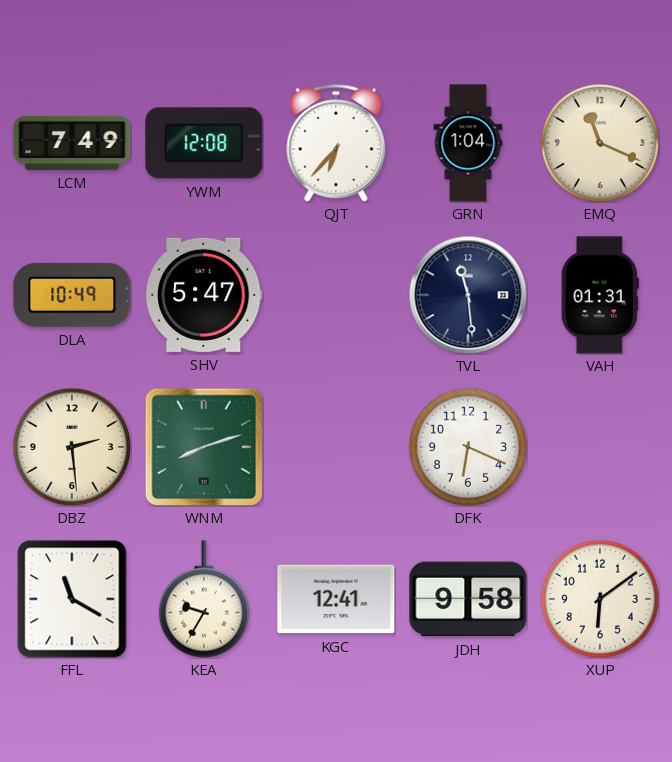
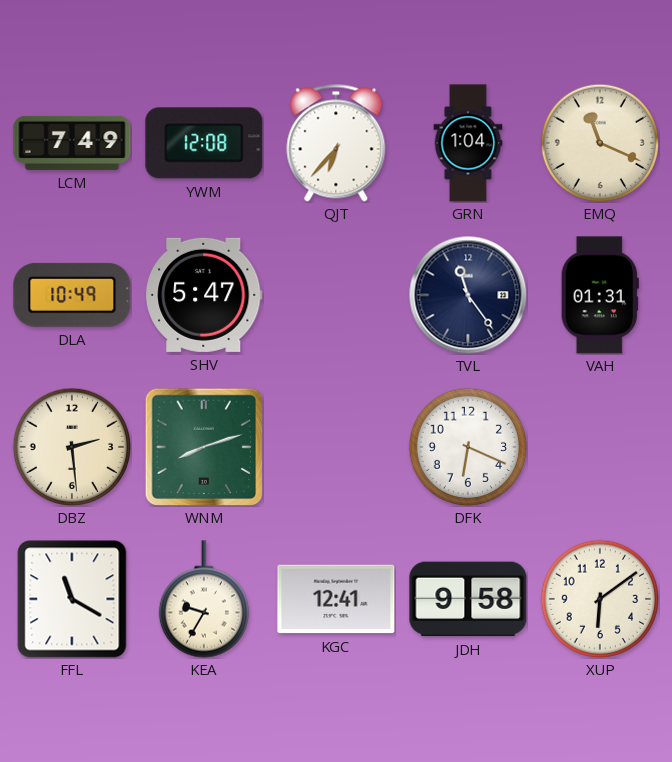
TVL: 11:29 -> 11:24
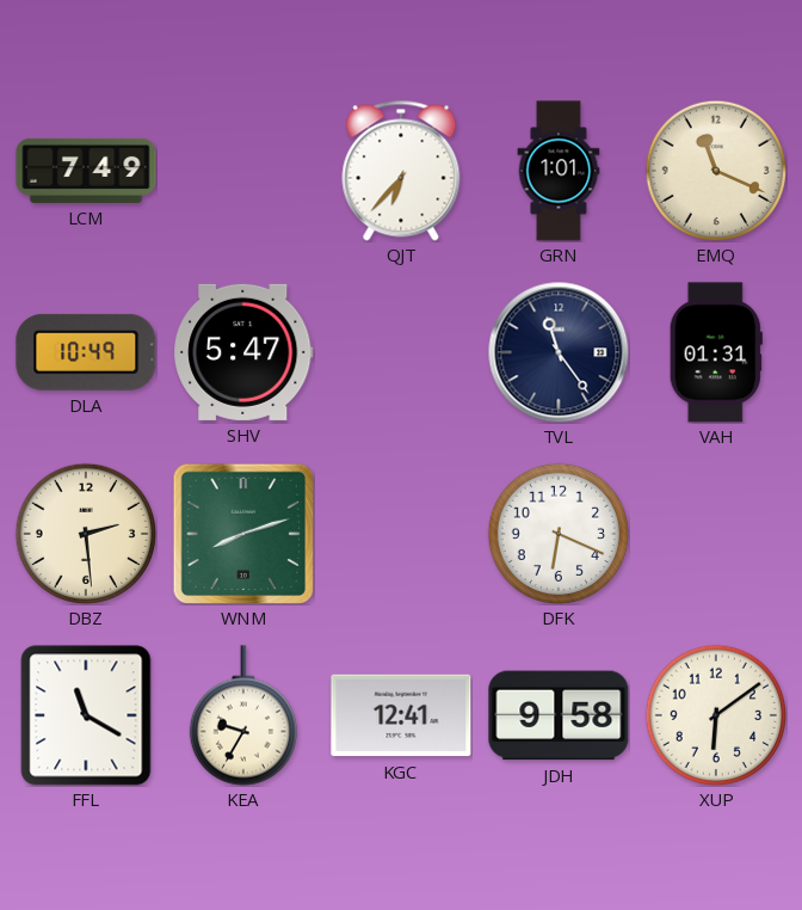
YWM: 12:08 -> none
GRN: 1:04 -> 1:01
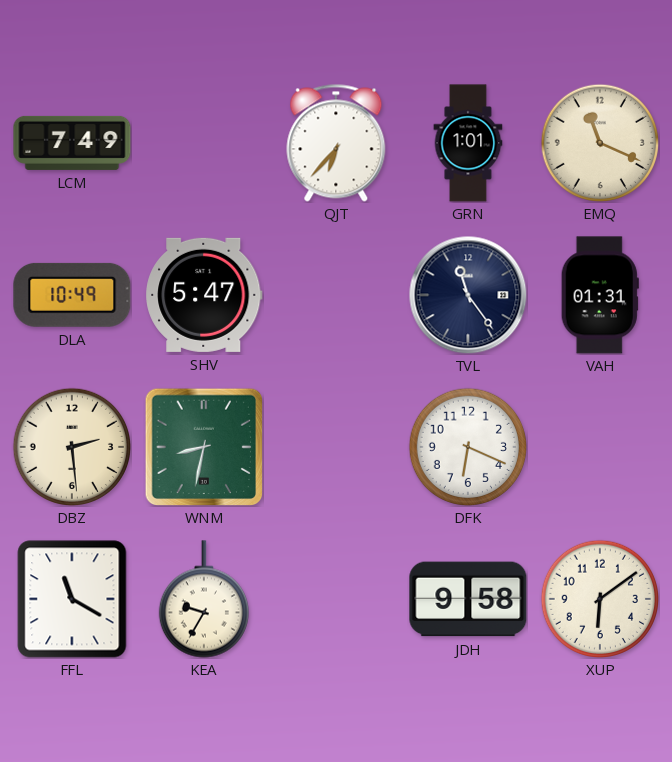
WNM: 8:12 -> 8:32
KGC: 12:41 -> none
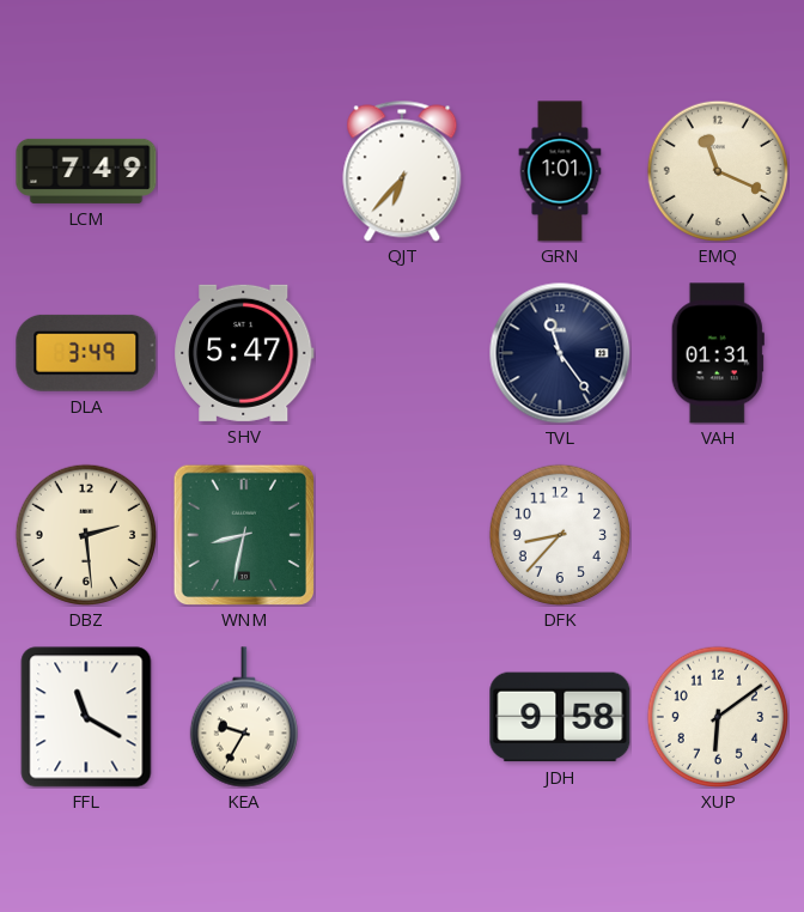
DLA: 10:49 -> 3:49
DFK: 6:19 -> 8:37
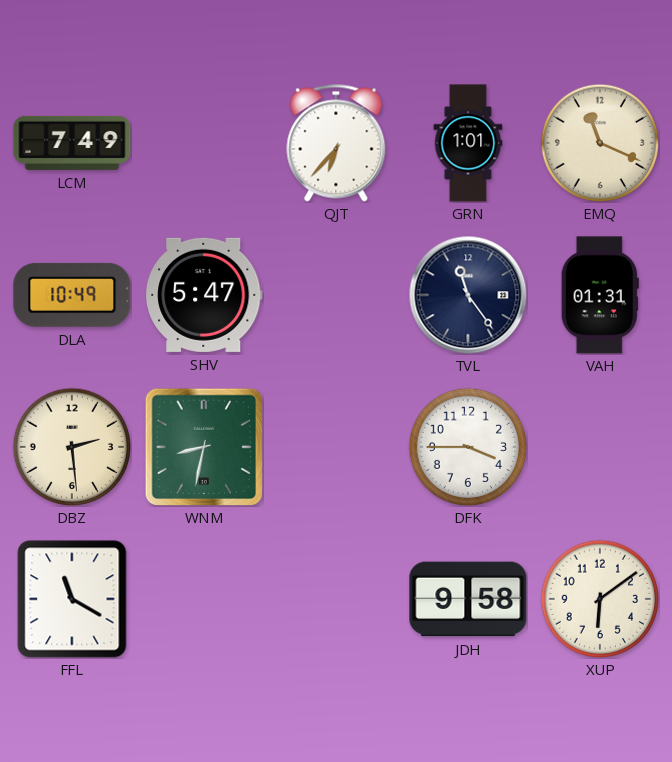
DLA: 3:49 -> 10:49
DFK: 8:37 -> 3:45
KEA: 9:35 -> none
